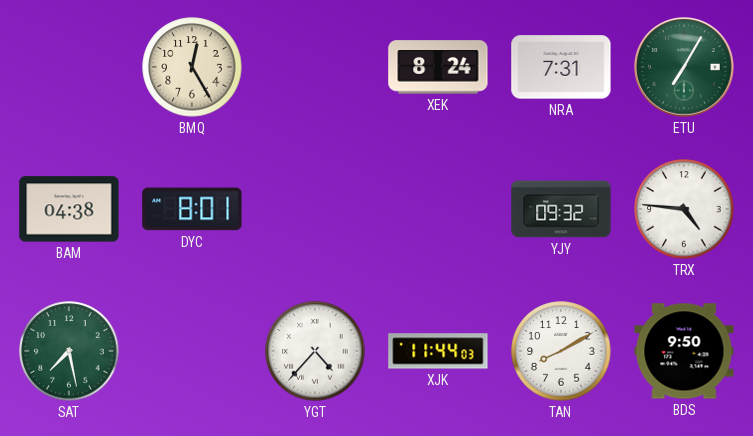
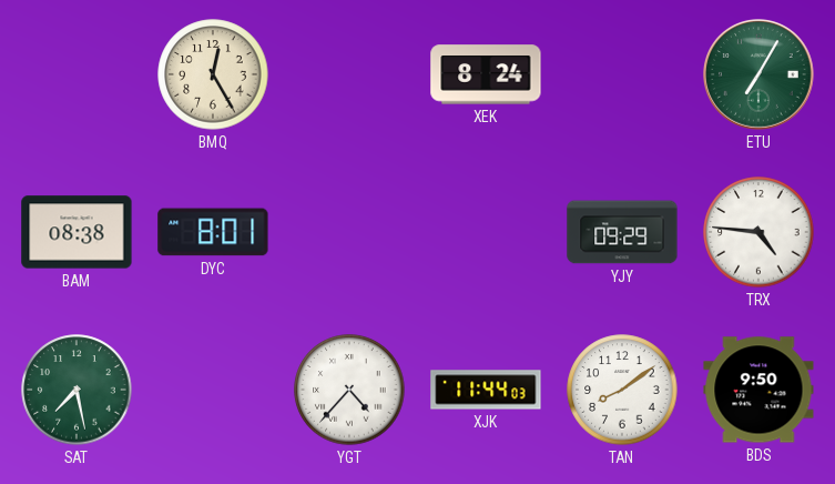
NRA: 7:31 -> none
BAM: 04:38 -> 08:38
YJY: 09:32 -> 09:29
TAN: 8:10 -> 8:09
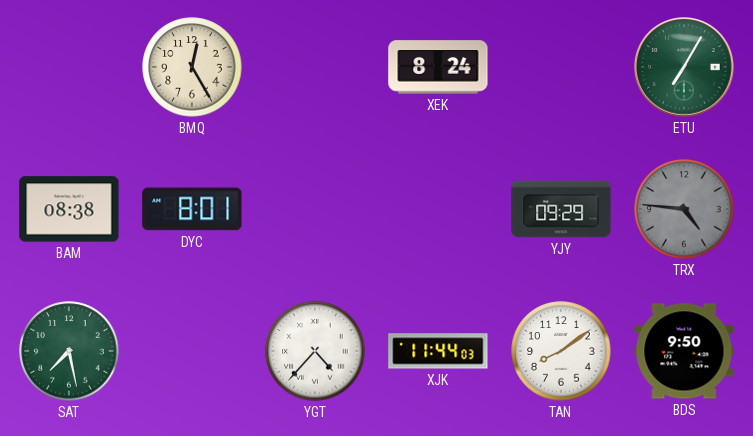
TRX dial: white -> grey
